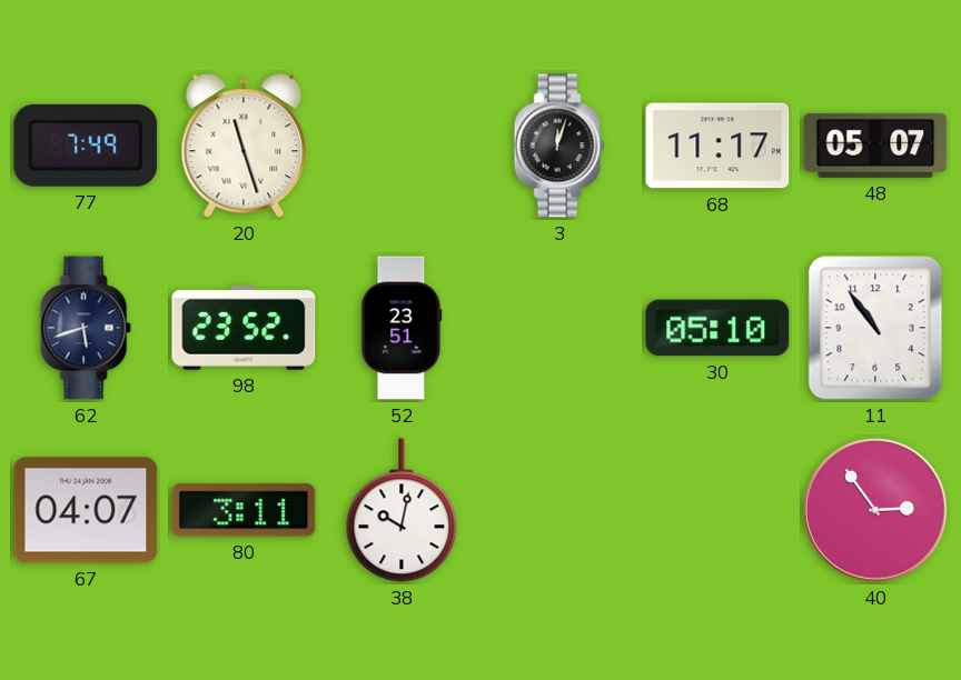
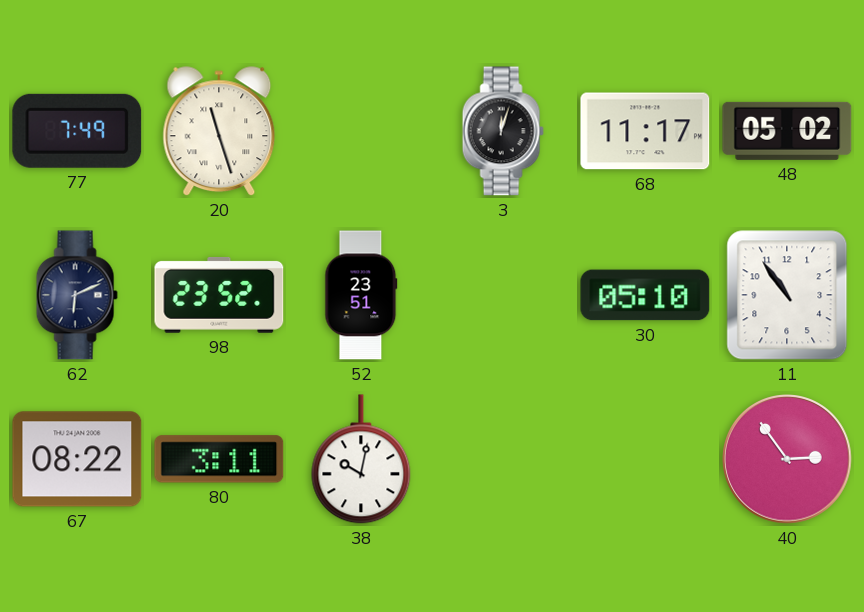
48: 05:07 -> 05:02
62: 5:42 -> 6:11
67: 04:07 -> 08:22
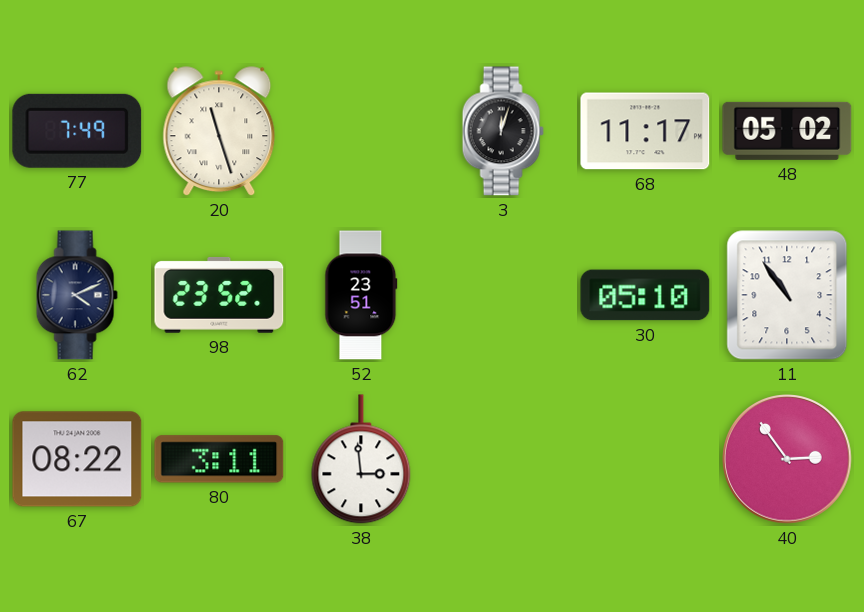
62: 6:11 -> 4:11
38: 10:02 -> 2:59
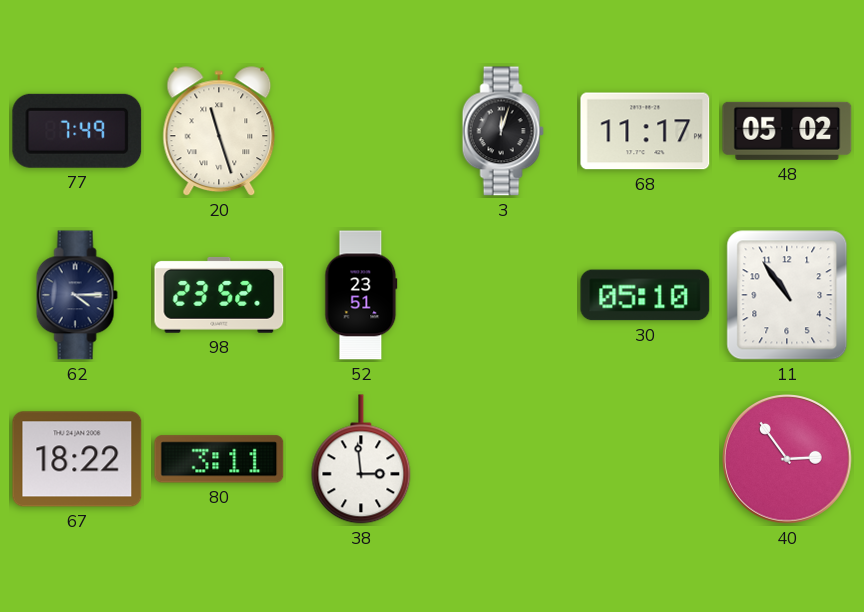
62: 4:11 -> 4:15
67: 08:22 -> 18:22
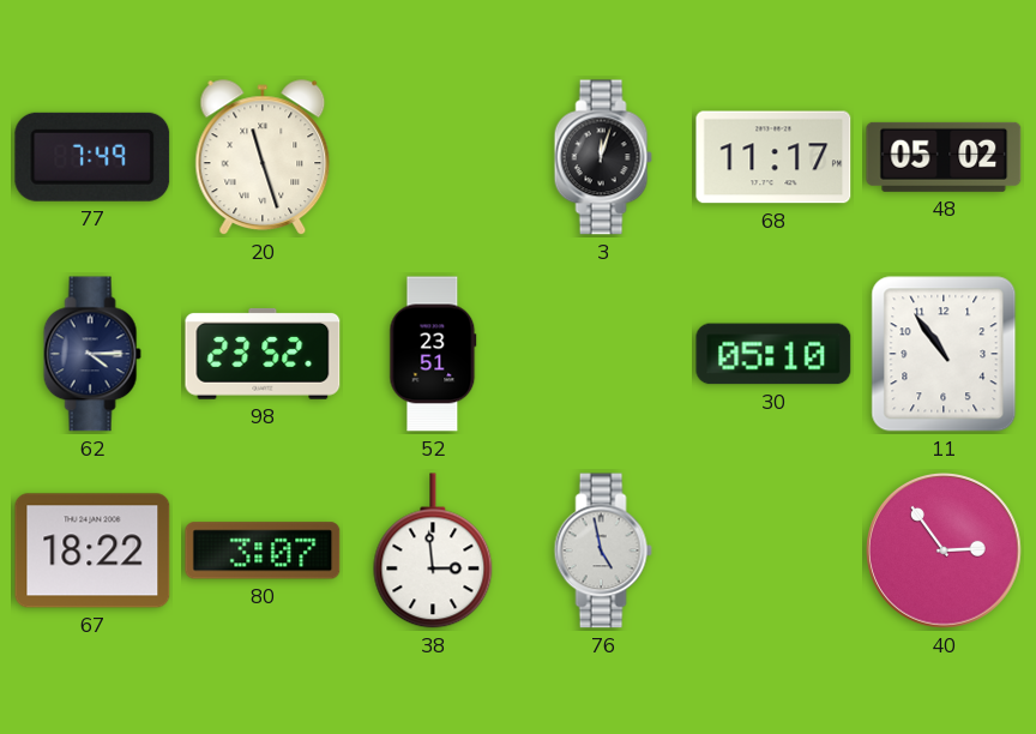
80: 3:11 -> 3:07
76: none -> 4:58
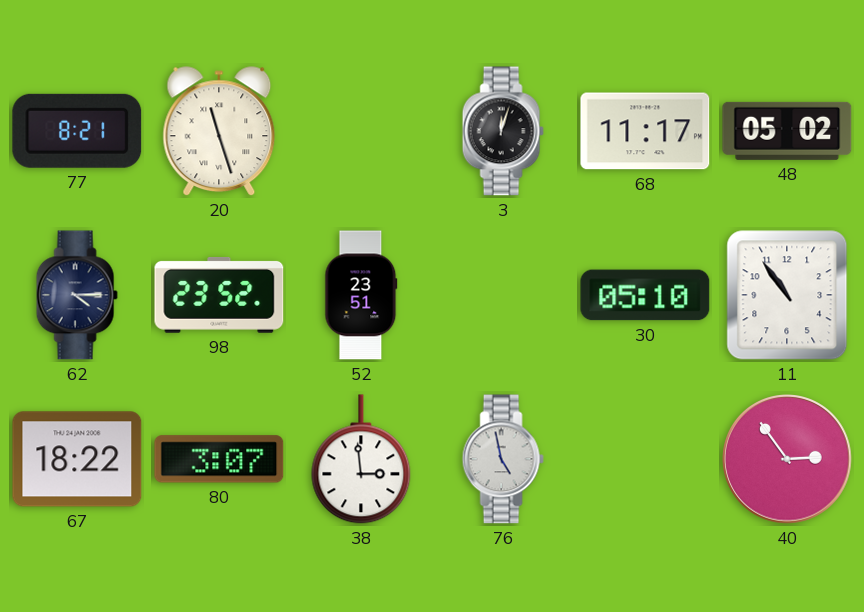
77: 7:49 -> 8:21
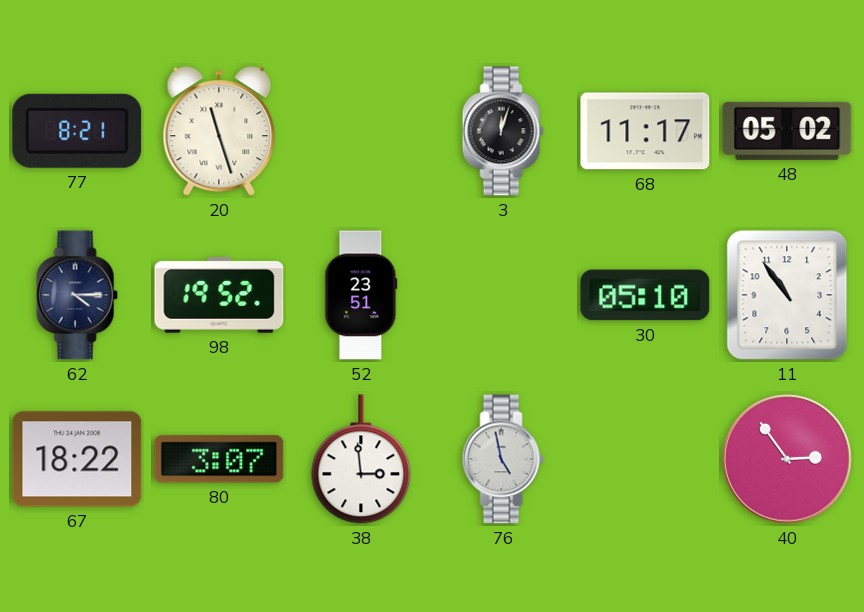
98: 23:52 -> 19:52
